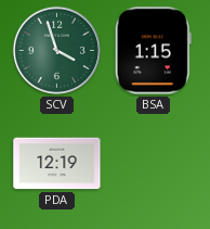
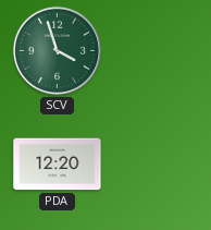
BSA: 1:15 -> none
PDA: 12:19 -> 12:20
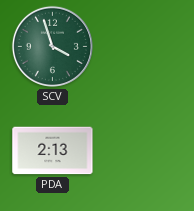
PDA: 12:20 -> 2:13
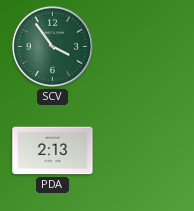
SCV: 3:57 -> 3:54
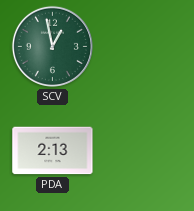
SCV: 3:54 -> 12:58
